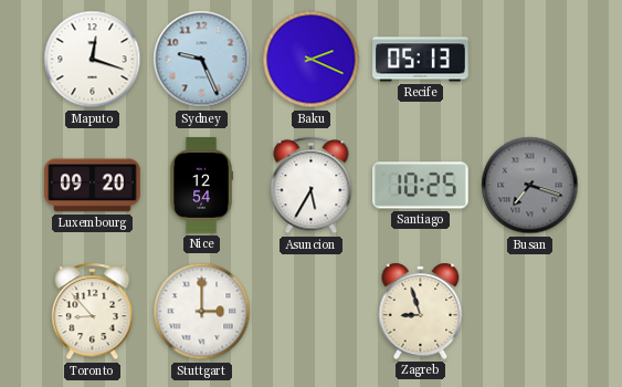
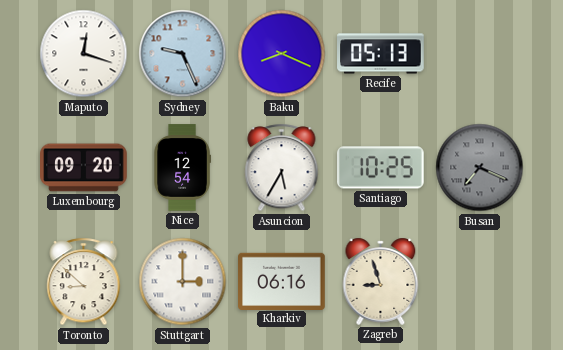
Baku: 2:19 -> 8:19
Busan: 7:18 -> 7:19
Toronto: 8:53 -> 8:52
Kharkiv: none -> 06:16
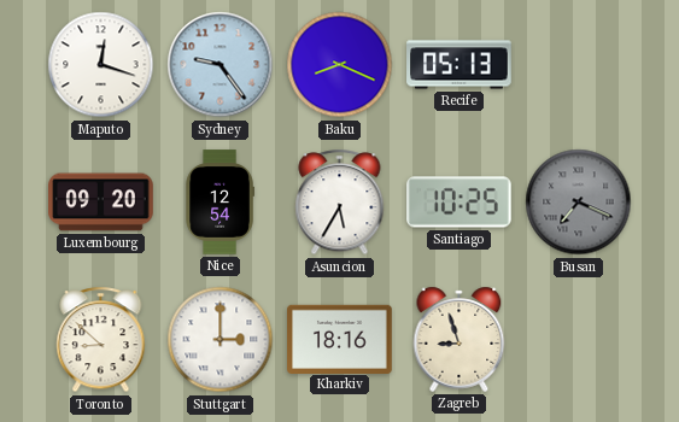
Sydney: 9:26 -> 9:24
Kharkiv: 06:16 -> 18:16
